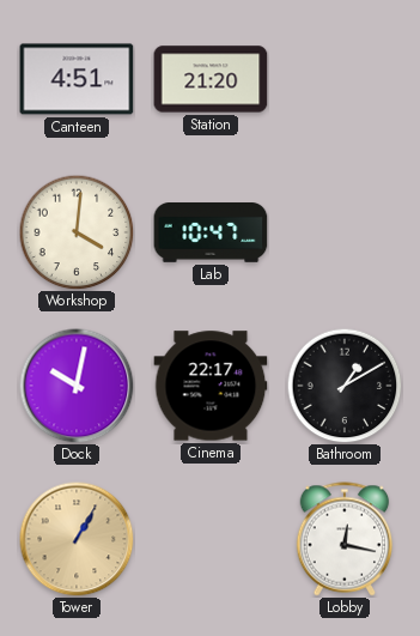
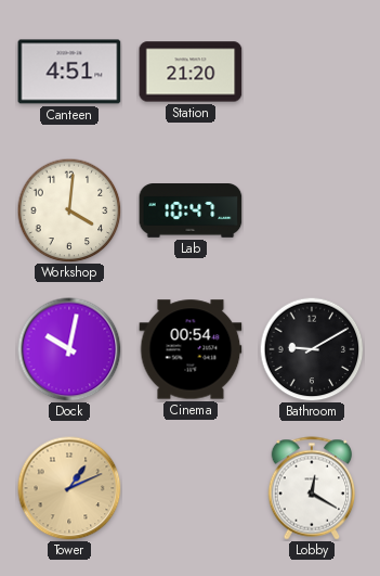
Cinema: 22:17 -> 00:54
Bathroom: 1:10 -> 9:10
Tower: 1:05 -> 1:11
Lobby: 12:17 -> 12:20
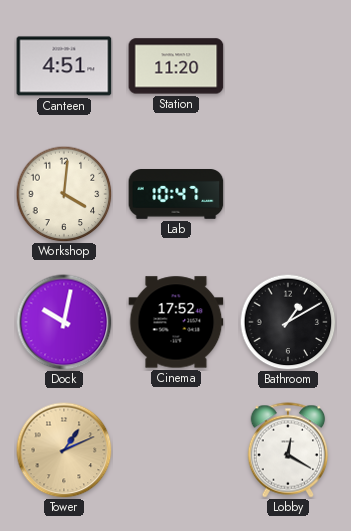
Station: 21:20 -> 11:20
Cinema: 00:54 -> 17:52
Bathroom: 9:10 -> 1:10
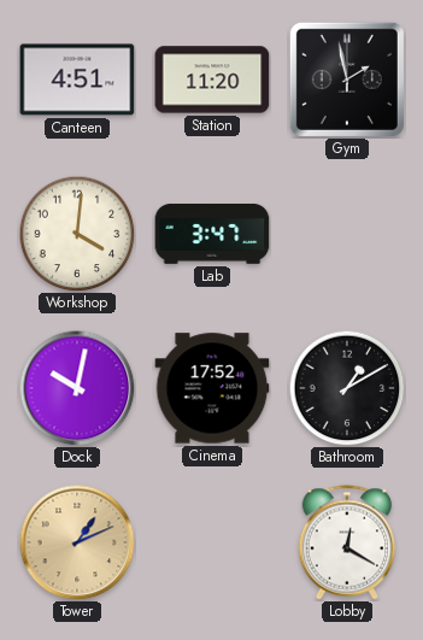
Gym: none -> 1:58
Lab: 10:47 -> 3:47
